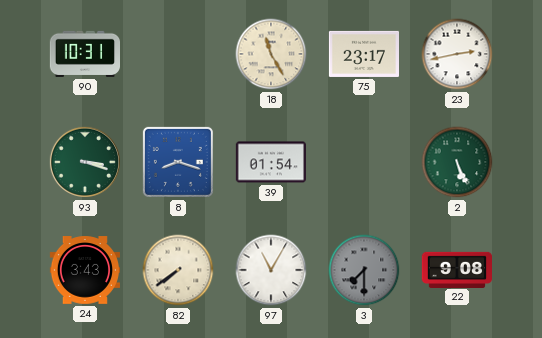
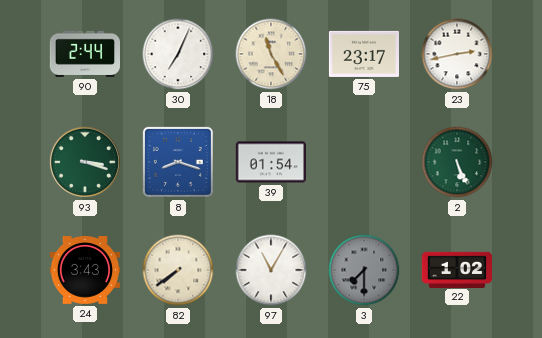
90: 10:31 -> 2:44
30: none -> 7:04
22: 9:08 -> 1:02
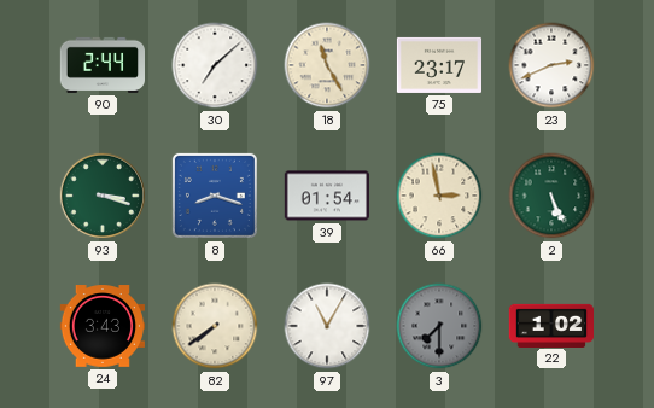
30: 7:04 -> 7:08
23: 2:43 -> 2:41
66: none -> 2:58
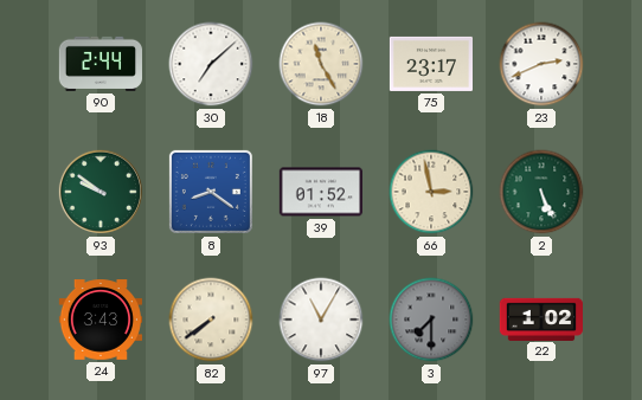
93: 3:18 -> 9:51
8: 8:18 -> 8:21
39: 01:54 -> 01:52
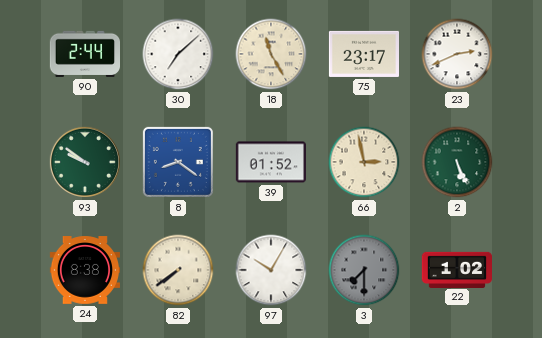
24: 3:43 -> 8:38
97: 11:05 -> 10:05
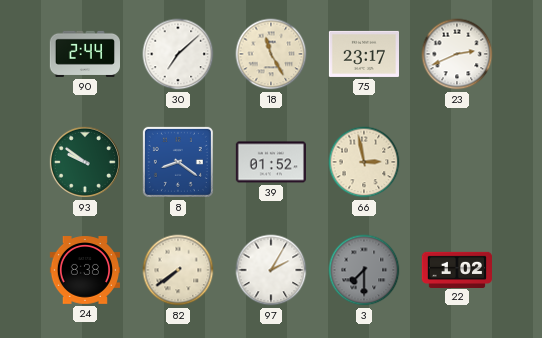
2: 5:26 -> none
97: 10:05 -> 2:05
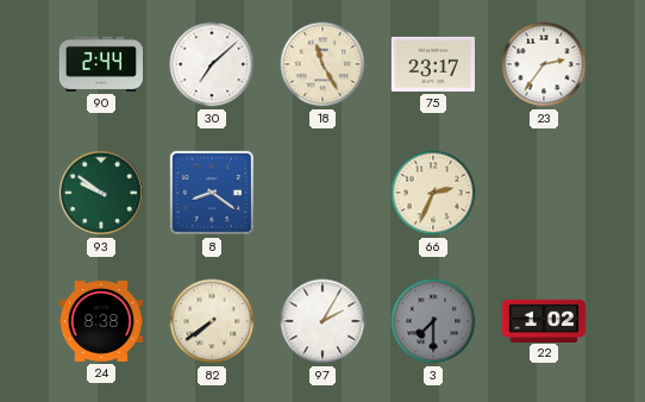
23: 2:41 -> 2:36
39: 01:52 -> none
66: 2:58 -> 2:34
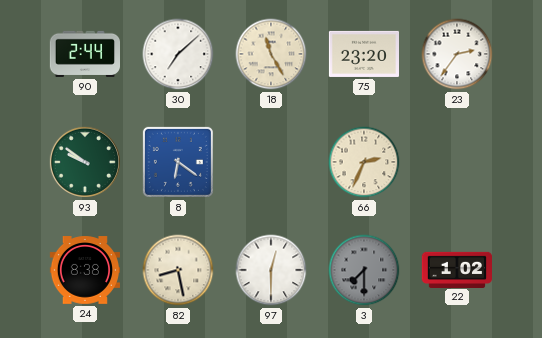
75: 23:17 -> 23:20
8: 8:21 -> 6:21
82: 7:39 -> 8:28
97: 2:05 -> 12:30
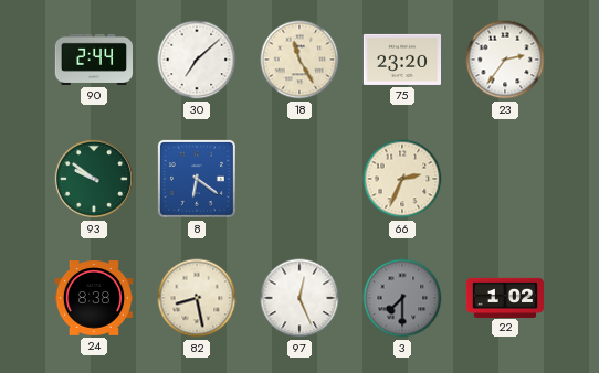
97: 12:30 -> 12:26
